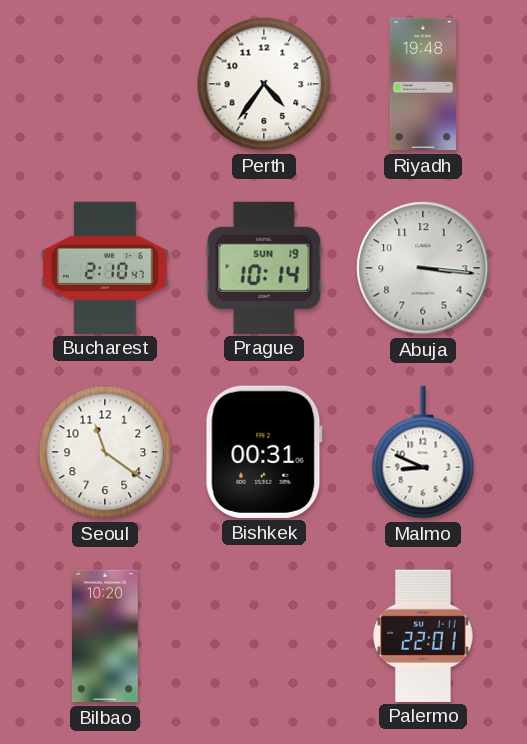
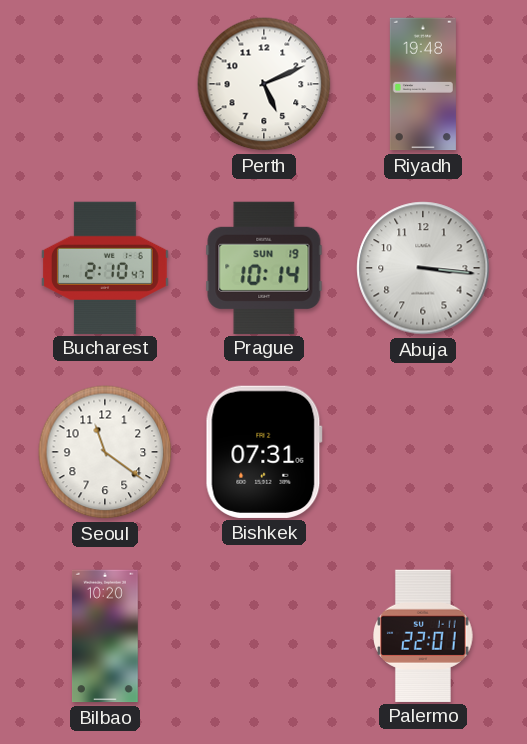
Perth: 4:36 -> 5:11
Bishkek: 00:31 -> 07:31
Malmo: 8:49 -> none
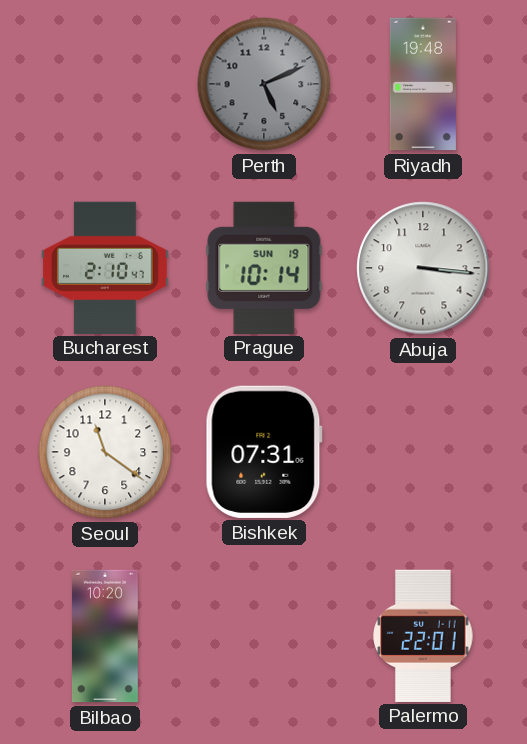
Perth dial: white -> grey
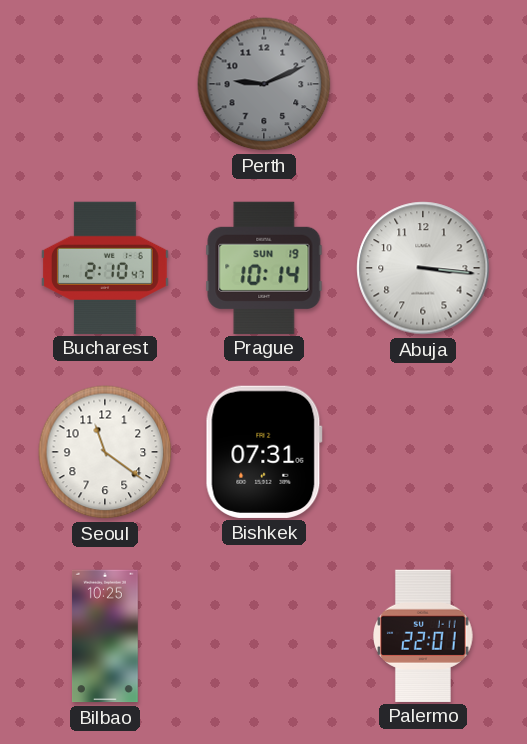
Perth: 5:11 -> 9:11
Riyadh: 19:48 -> none
Bilbao: 10:20 -> 10:25
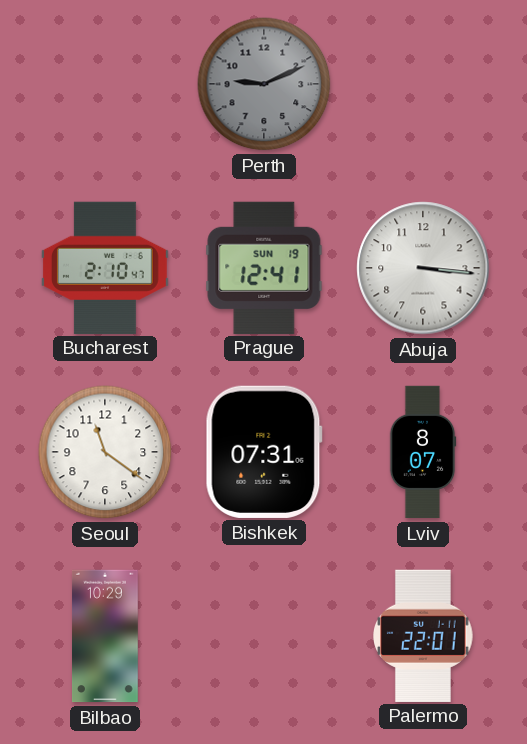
Prague: 10:14 -> 12:41
Lviv: none -> 8:07
Bilbao: 10:25 -> 10:29
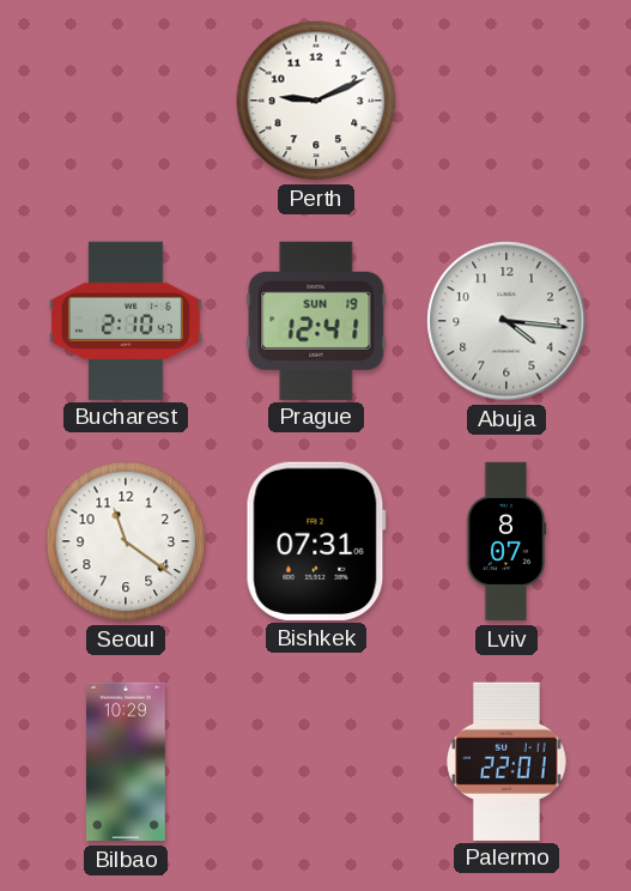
Perth dial: grey -> white
Abuja: 3:16 -> 4:16
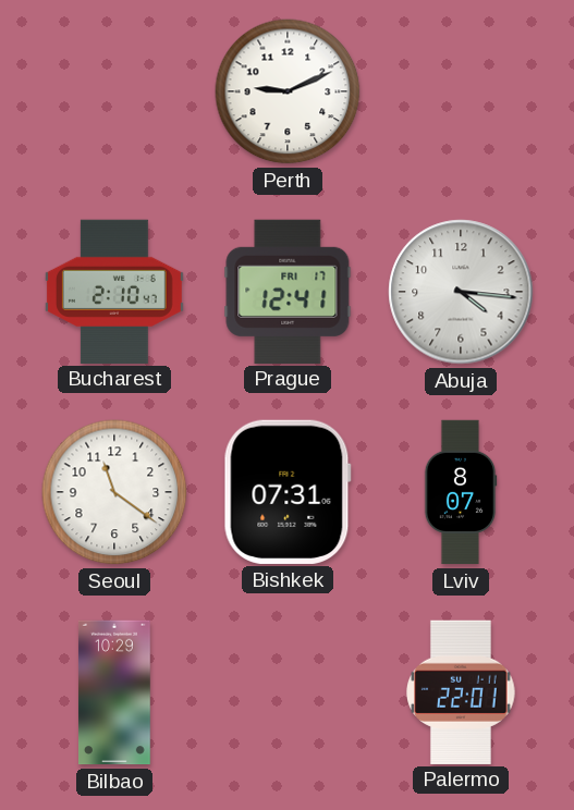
Prague date: SUN 19 -> FRI 17
